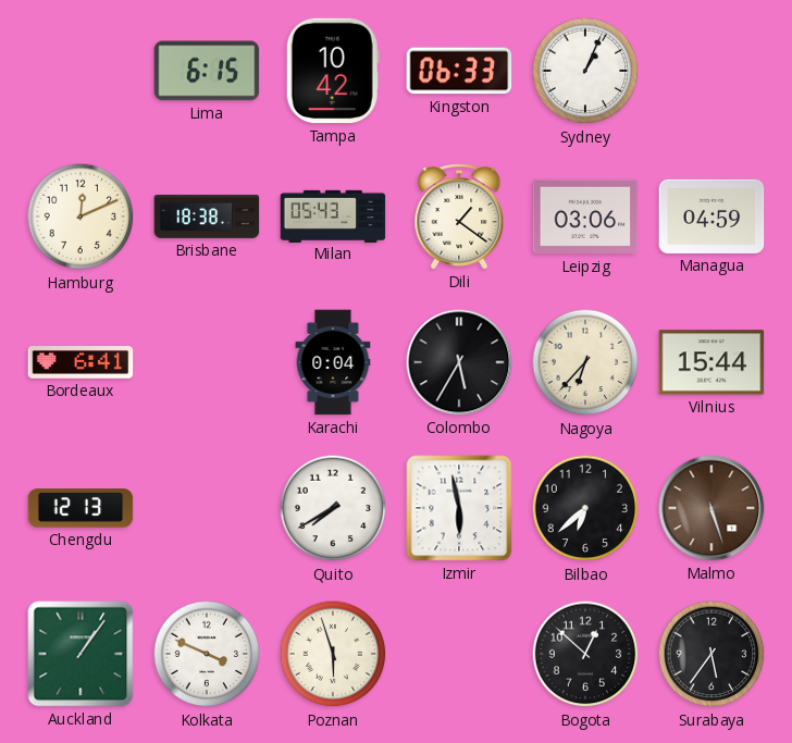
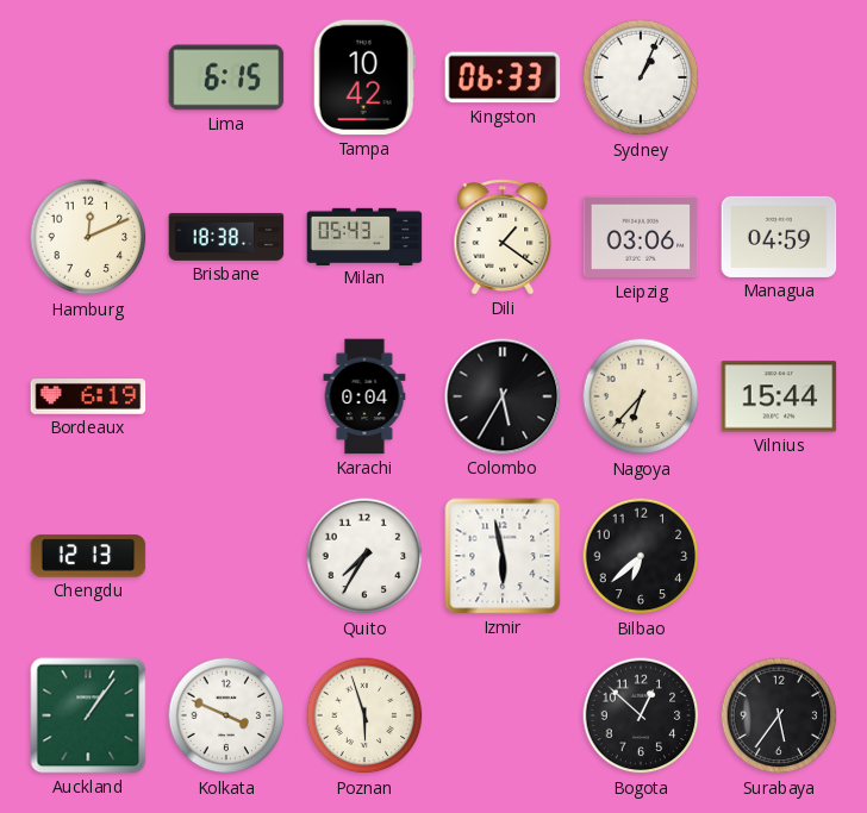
Bordeaux: 6:41 -> 6:19
Quito: 7:40 -> 7:35
Malmo: 5:27 -> none
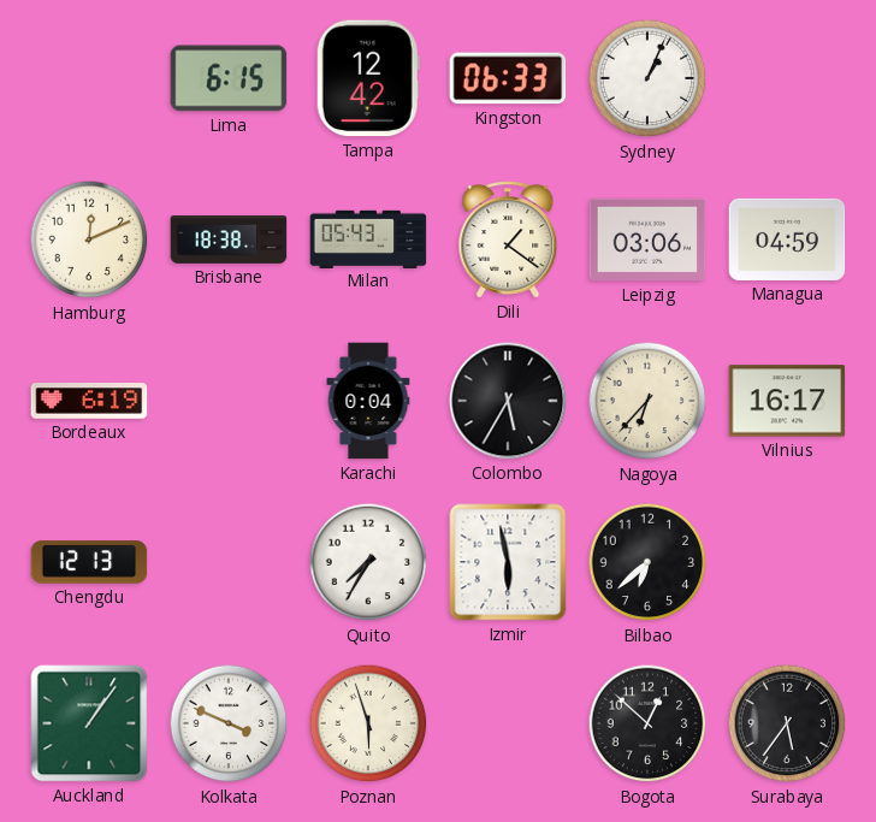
Tampa: 10:42 -> 12:42
Vilnius: 15:44 -> 16:17
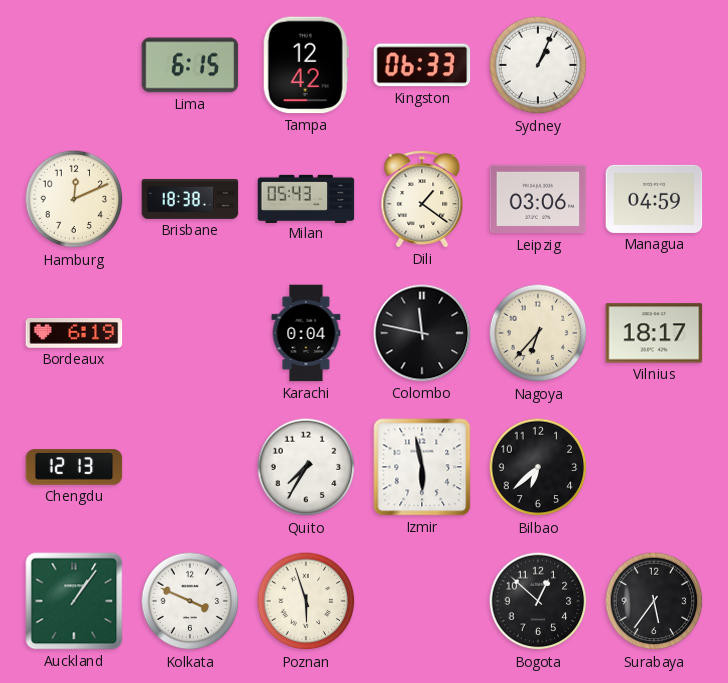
Colombo: 5:35 -> 11:47
Vilnius: 16:17 -> 18:17
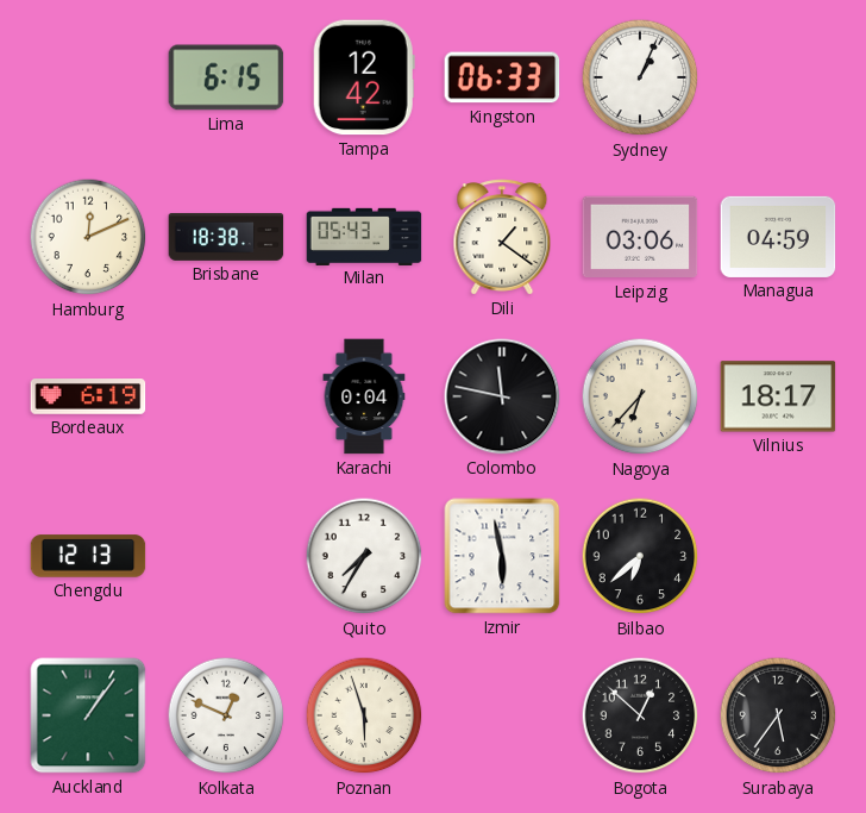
Kolkata: 3:49 -> 12:49
